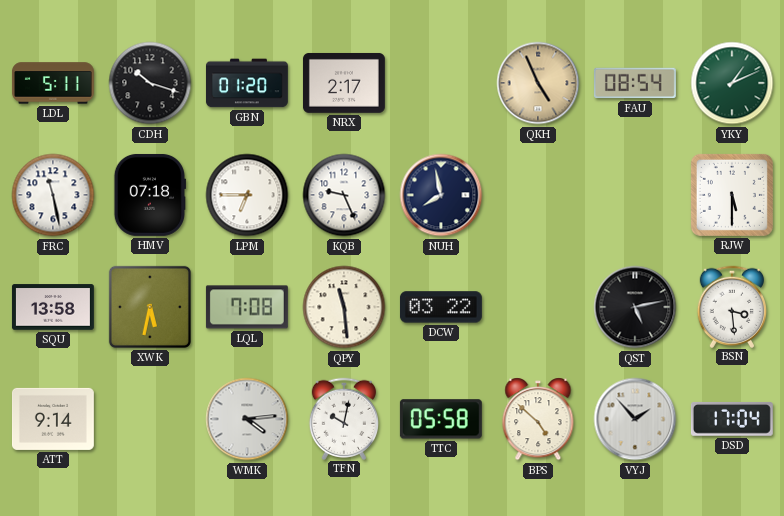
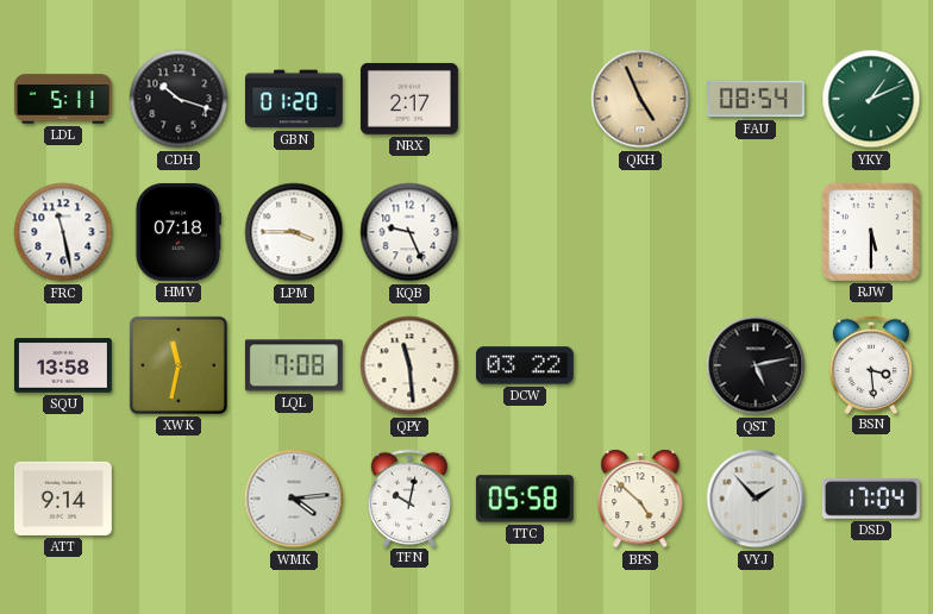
LPM: 6:45 -> 3:45
NUH: 7:58 -> none
XWK: 5:32 -> 11:32
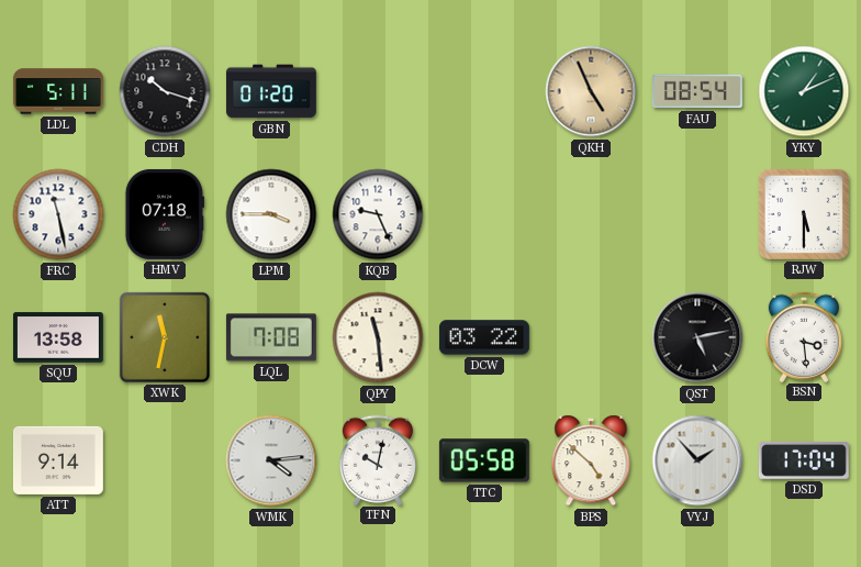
NRX: 2:17 -> none
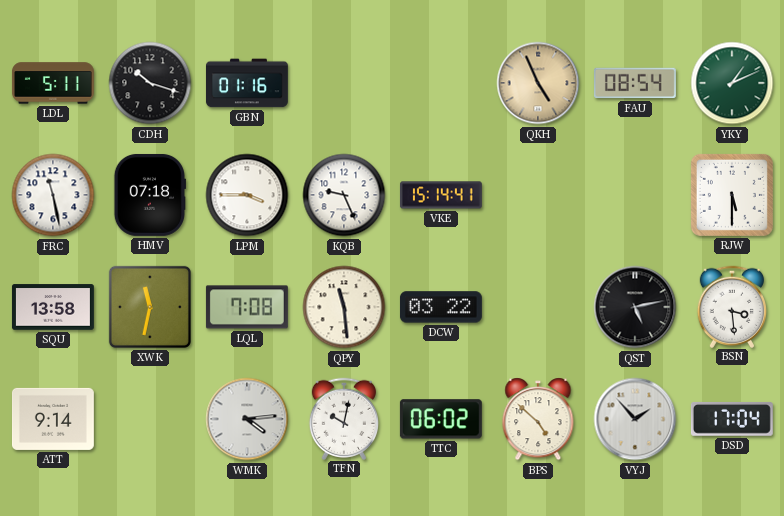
GBN: 01:20 -> 01:16
VKE: none -> 15:14
TTC: 05:58 -> 06:02
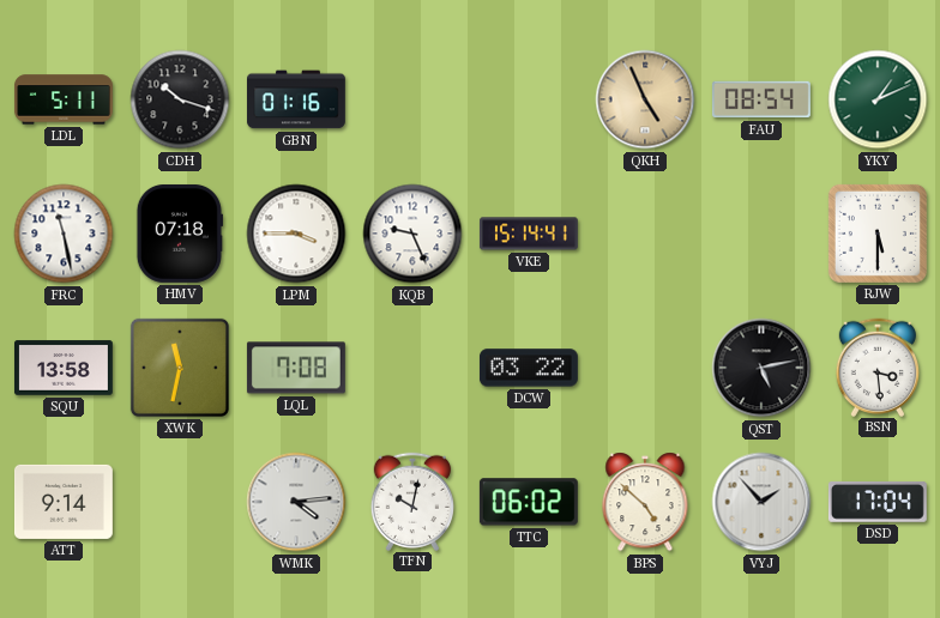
QPY: 11:29 -> none
